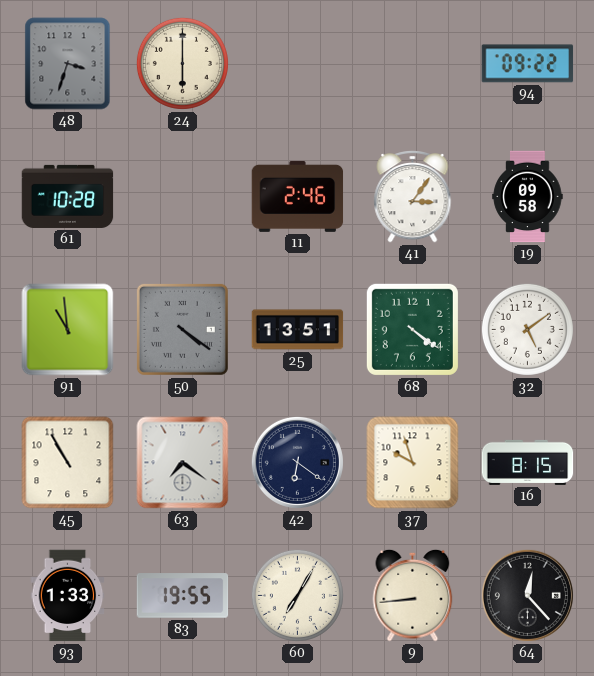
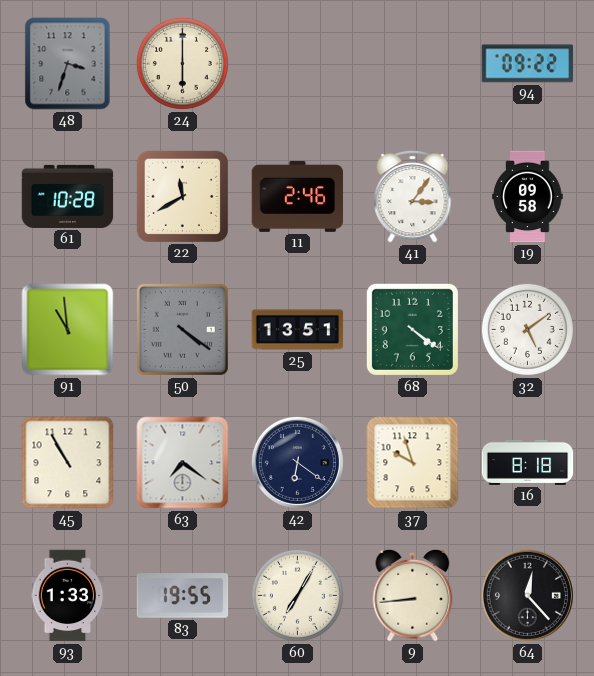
22: none -> 11:40
16: 8:15 -> 8:18
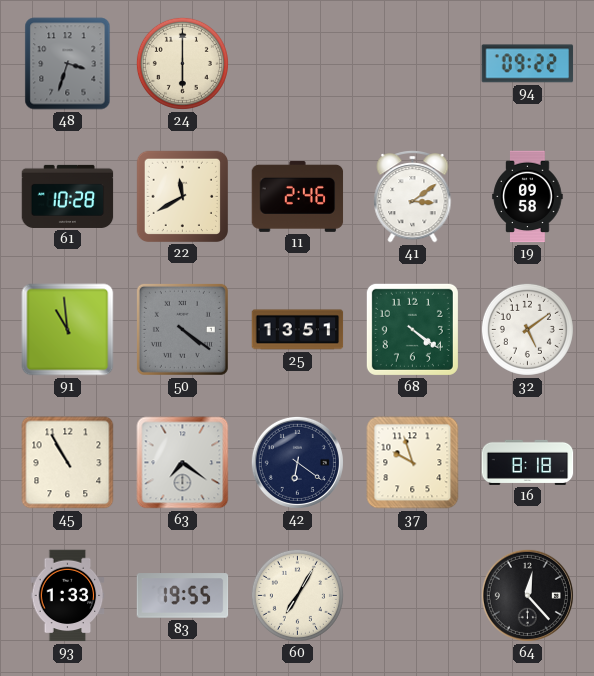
41: 3:06 -> 3:09
9: 8:44 -> none
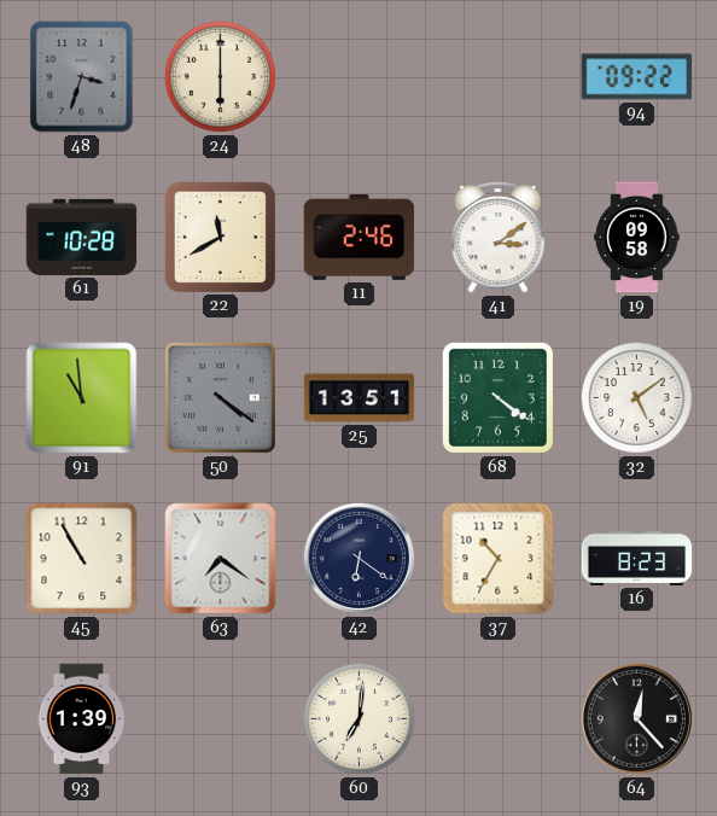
37: 9:57 -> 10:35
16: 8:18 -> 8:23
93: 1:33 -> 1:39
83: 19:55 -> none
60: 7:05 -> 7:01
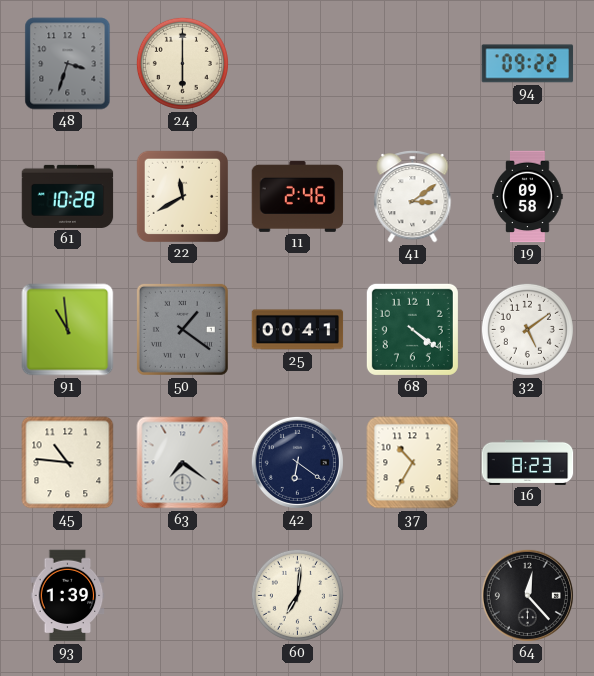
50: 4:21 -> 1:21
25: 13:51 -> 00:41
45: 10:55 -> 10:46
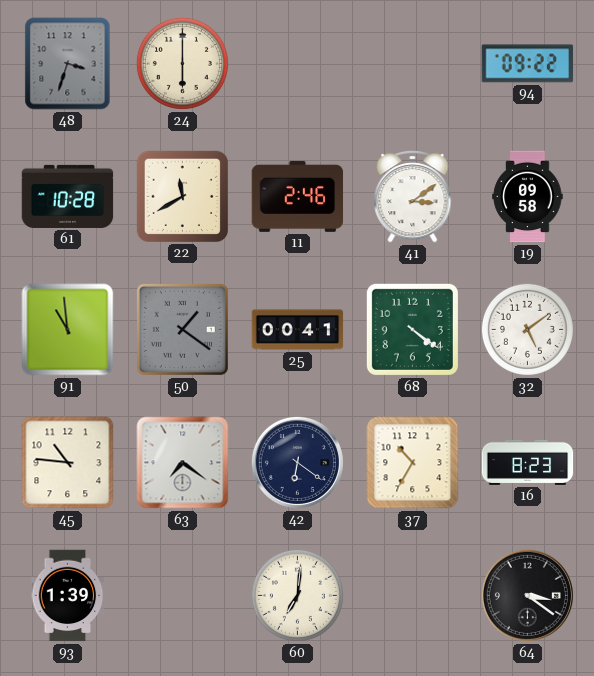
64: 12:23 -> 3:21
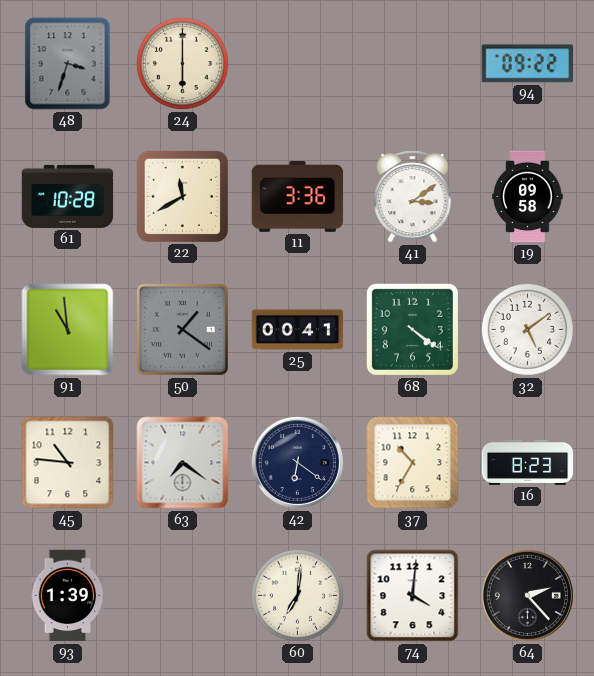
11: 2:46 -> 3:36
74: none -> 4:01
64: 3:21 -> 2:23
